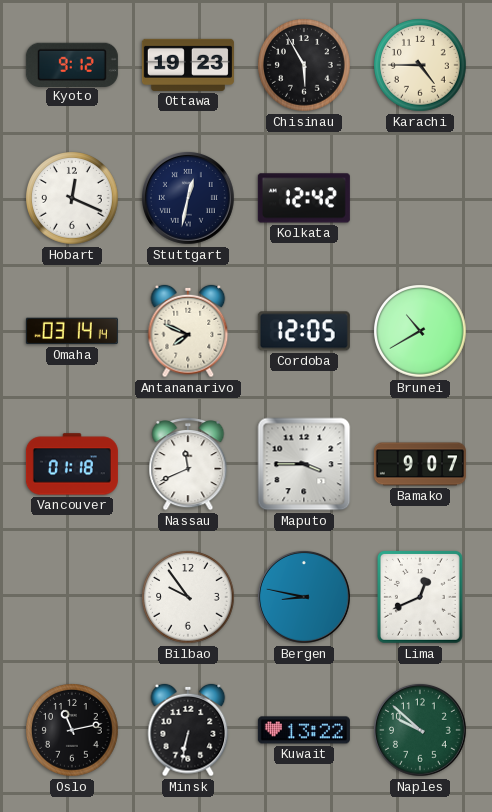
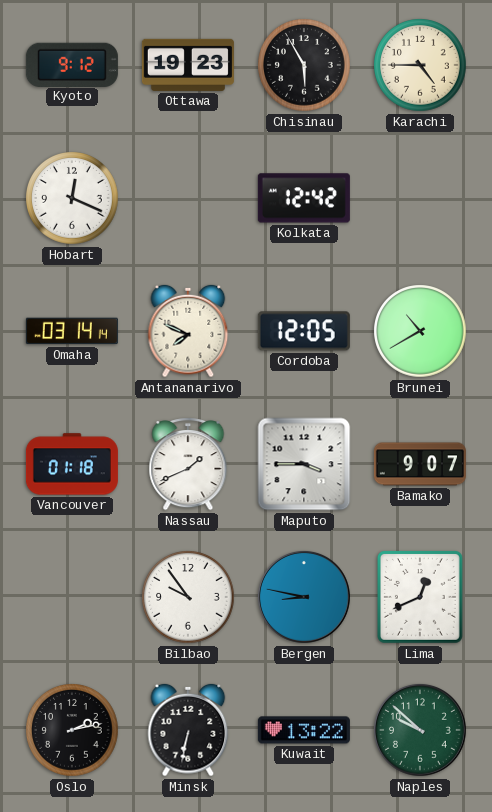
Stuttgart: 12:32 -> none
Nassau: 11:41 -> 1:41
Oslo: 11:13 -> 2:13
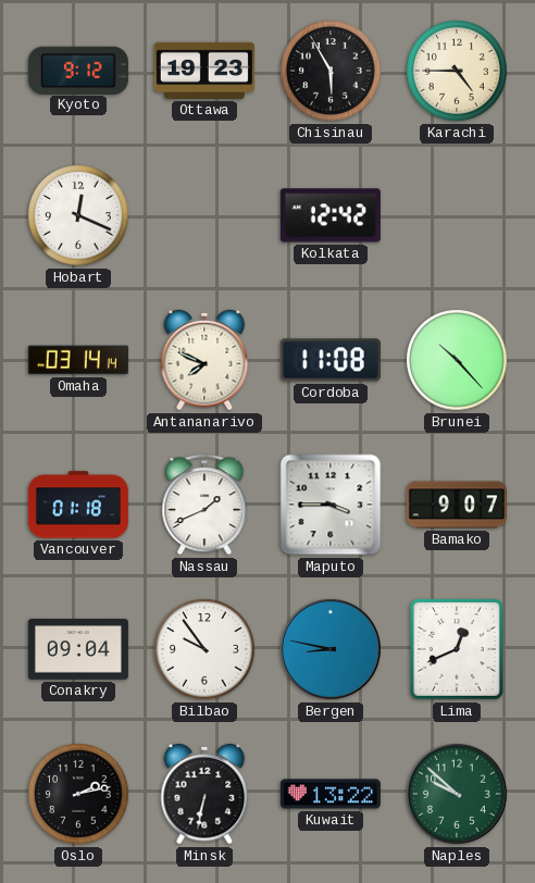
Cordoba: 12:05 -> 11:08
Brunei: 10:40 -> 10:23
Conakry: none -> 09:04
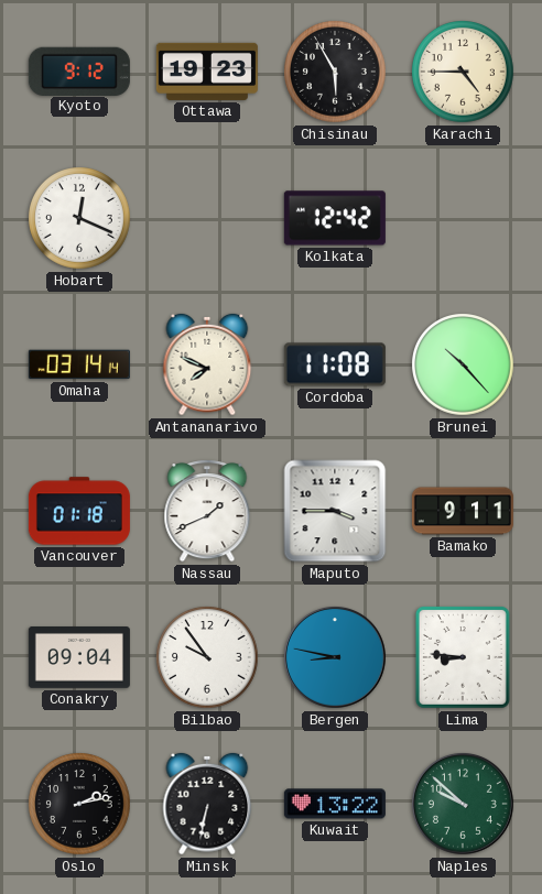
Bamako: 9:07 -> 9:11
Lima: 12:41 -> 8:46
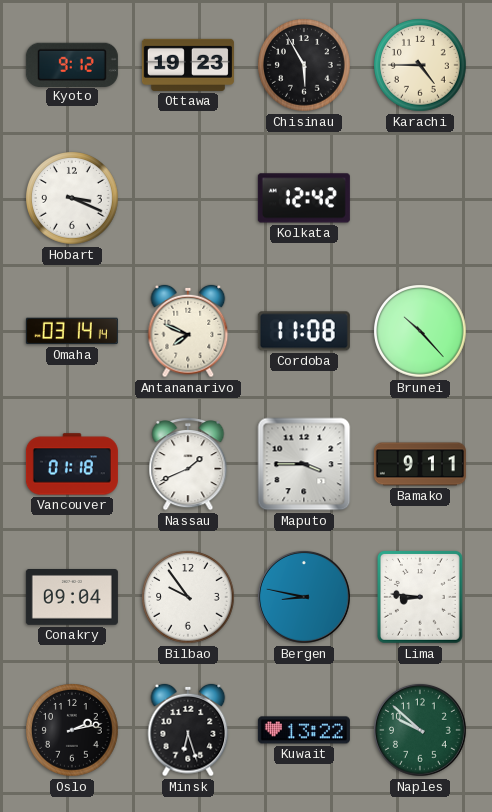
Hobart: 12:19 -> 3:19
Minsk: 6:32 -> 6:27
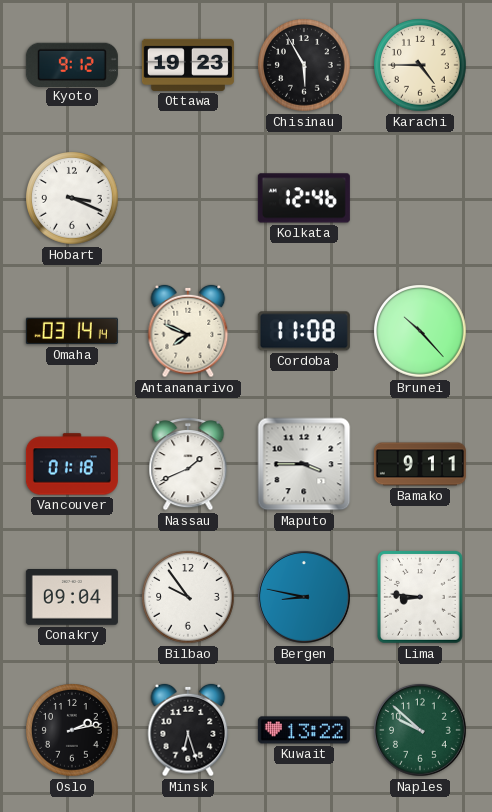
Kolkata: 12:42 -> 12:46
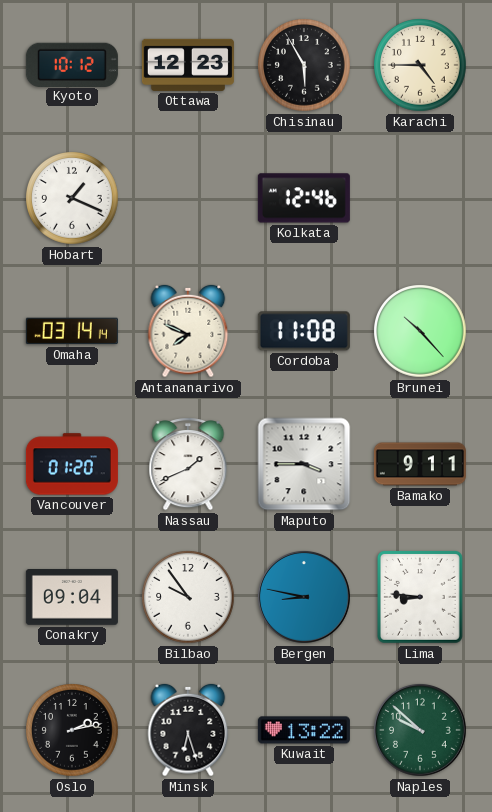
Kyoto: 9:12 -> 10:12
Ottawa: 19:23 -> 12:23
Hobart: 3:19 -> 1:19
Vancouver: 01:18 -> 01:20
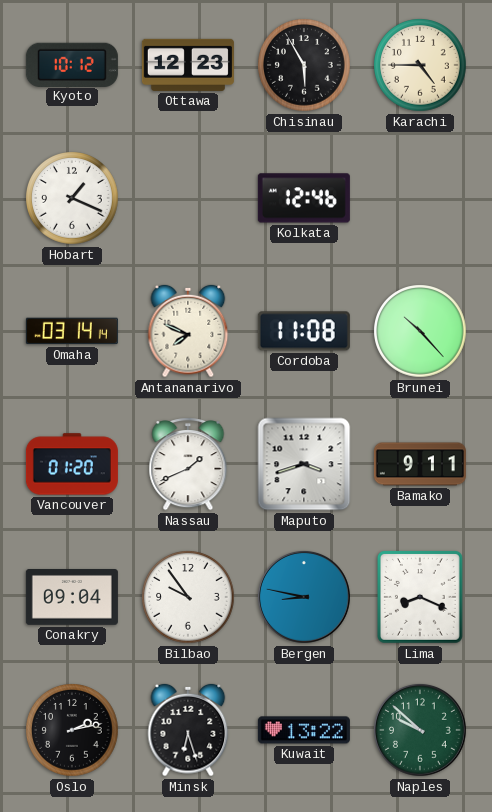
Maputo: 3:45 -> 3:42
Lima: 8:46 -> 8:19
